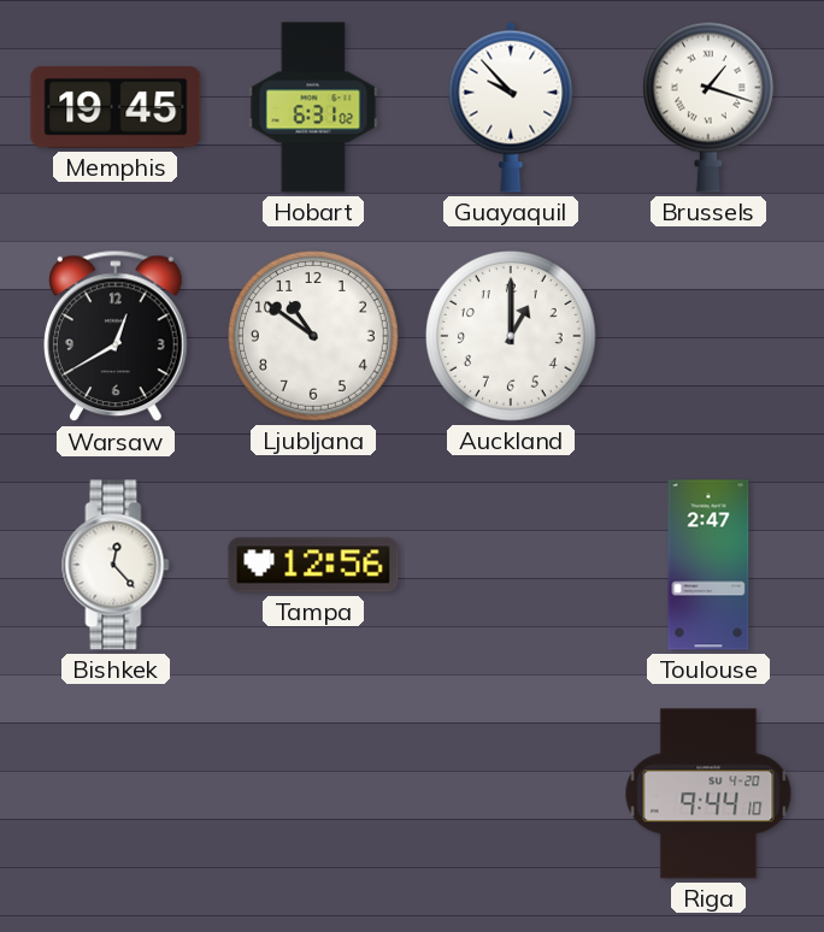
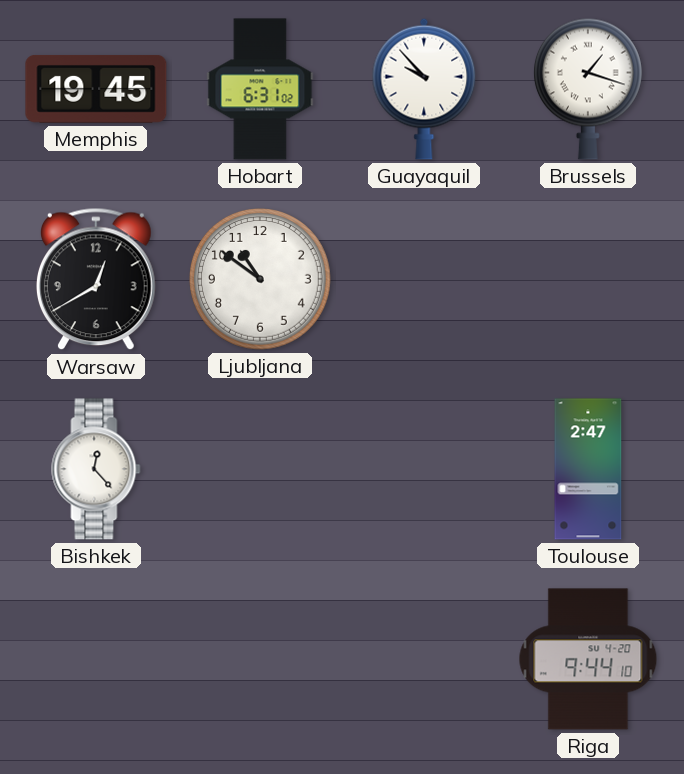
Auckland: 1:00 -> none
Tampa: 12:56 -> none
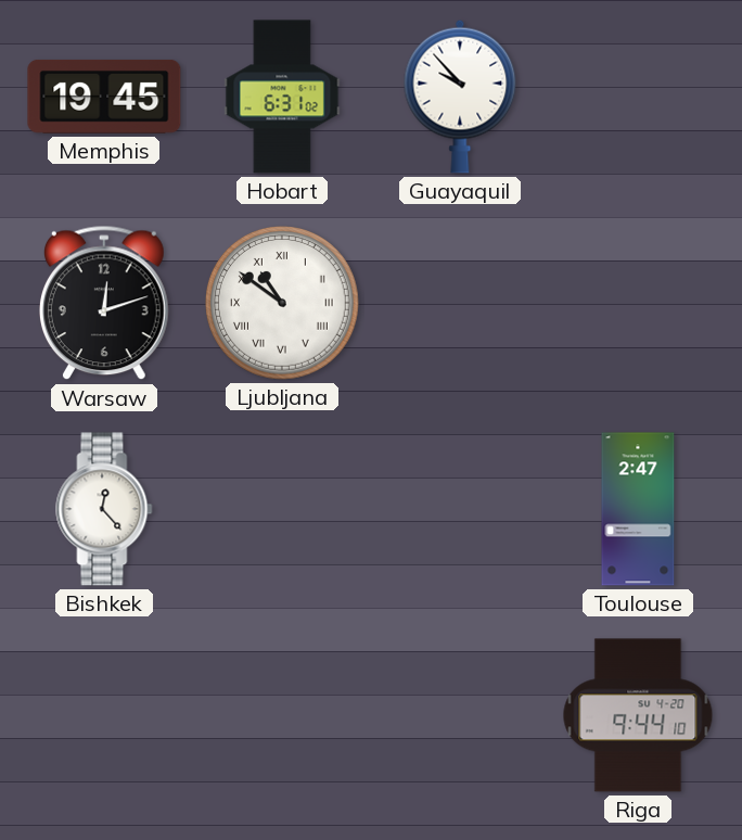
Brussels: 1:18 -> none
Warsaw: 12:40 -> 12:12
Ljubljana numerals: Arabic -> Roman
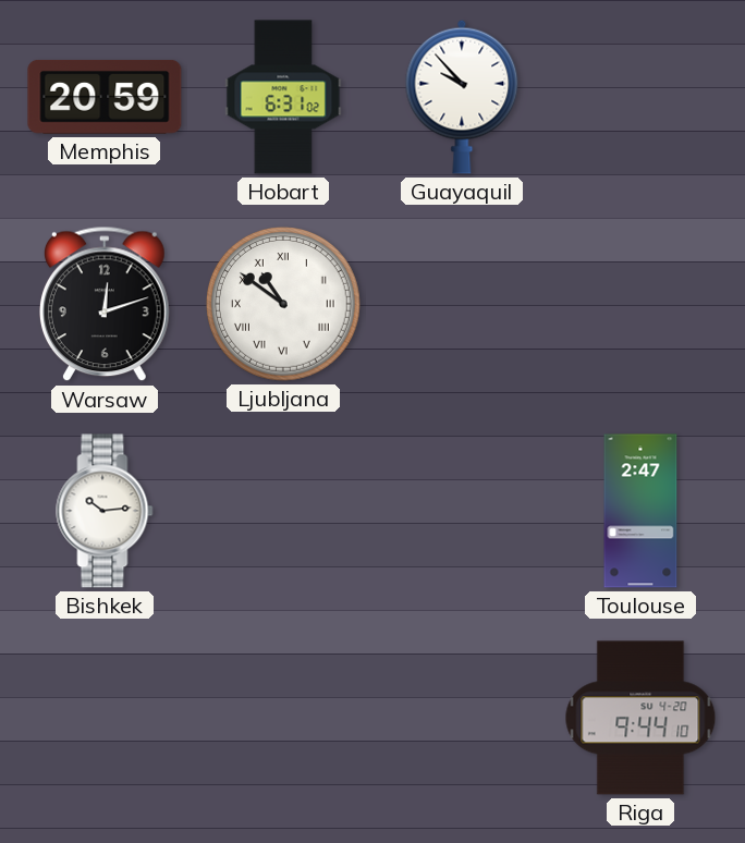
Memphis: 19:45 -> 20:59
Bishkek: 12:23 -> 10:14
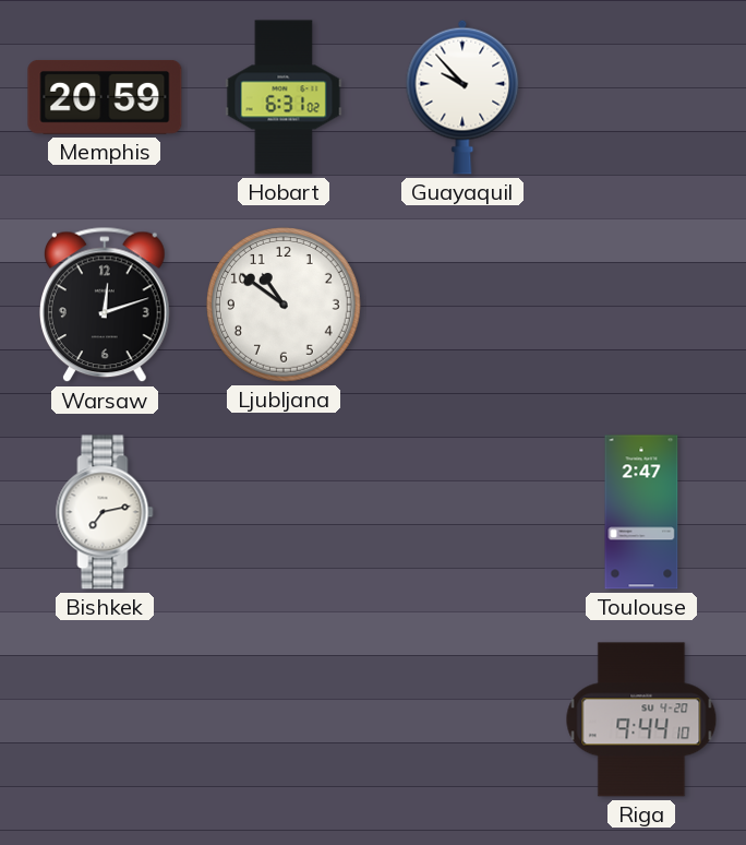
Ljubljana numerals: Roman -> Arabic
Bishkek: 10:14 -> 7:13
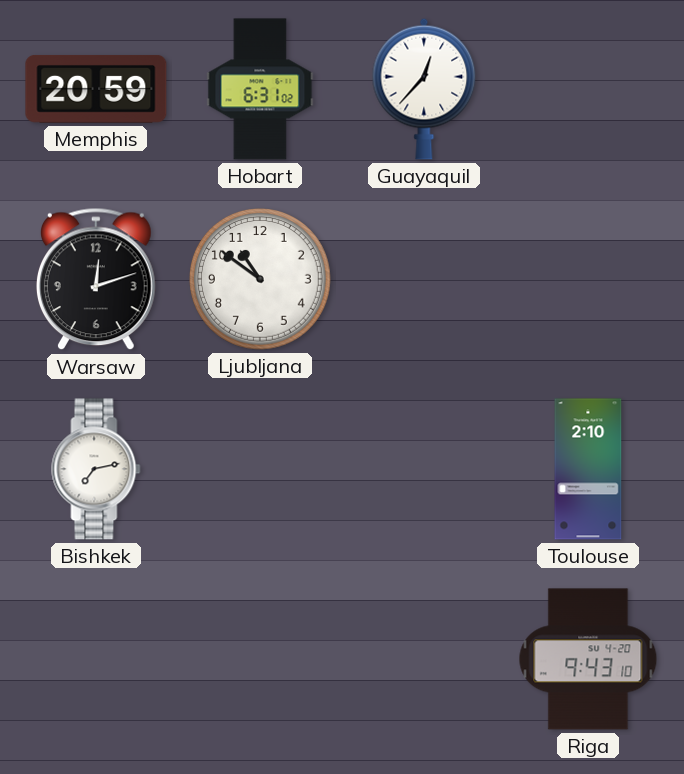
Guayaquil: 9:53 -> 12:37
Toulouse: 2:47 -> 2:10
Riga: 9:44 -> 9:43
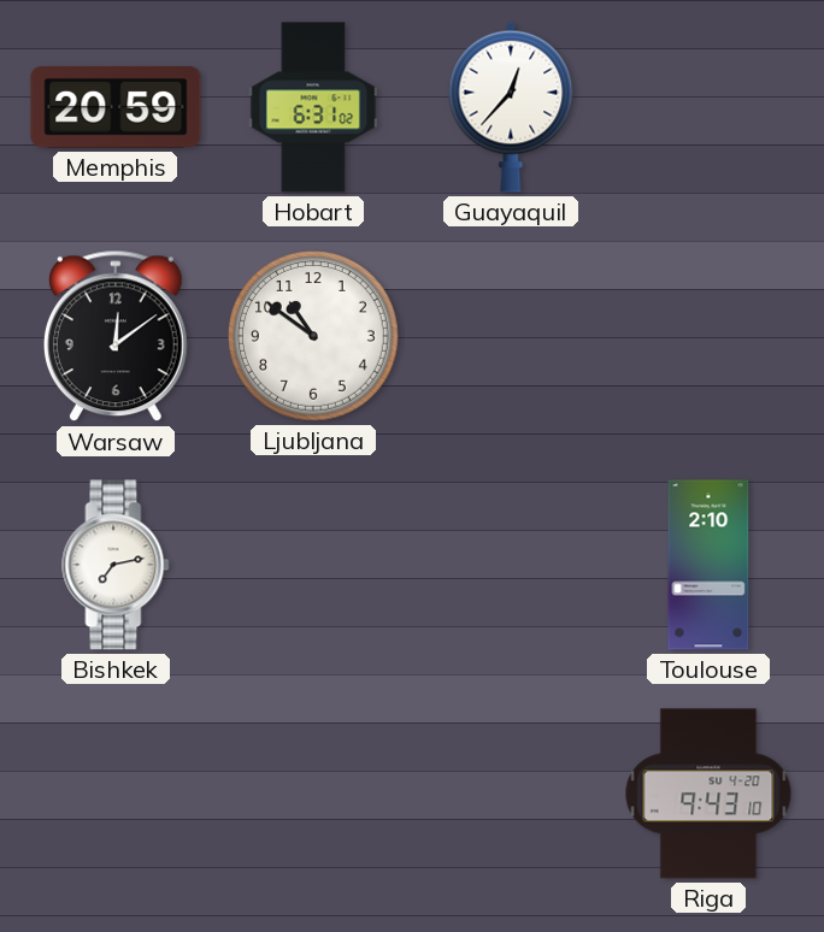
Warsaw: 12:12 -> 12:09
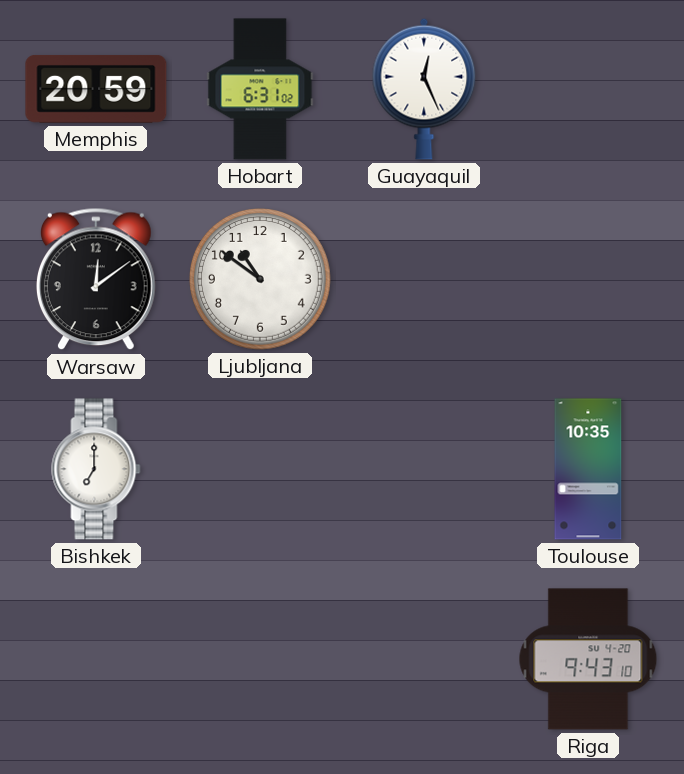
Guayaquil: 12:37 -> 12:26
Bishkek: 7:13 -> 7:00
Toulouse: 2:10 -> 10:35
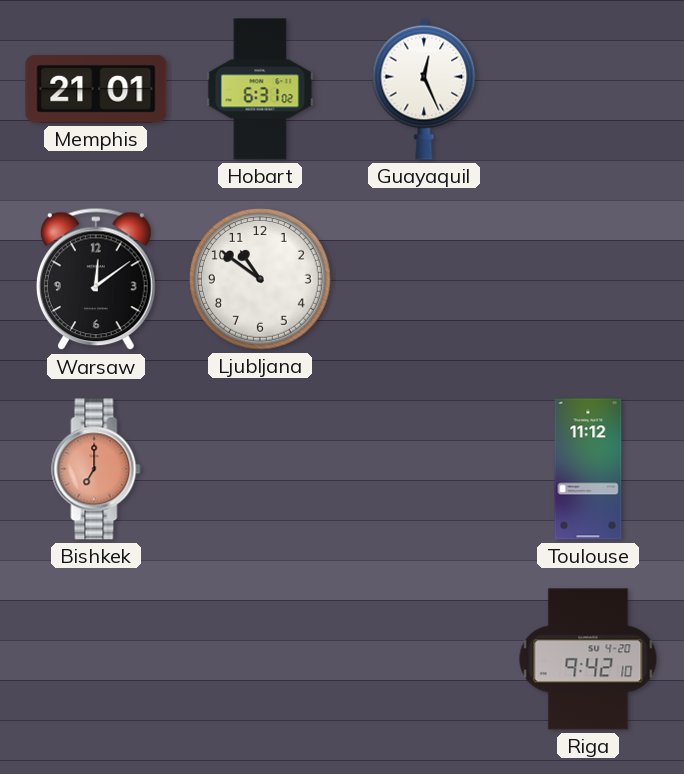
Memphis: 20:59 -> 21:01
Bishkek dial: white -> salmon
Toulouse: 10:35 -> 11:12
Riga: 9:43 -> 9:42
